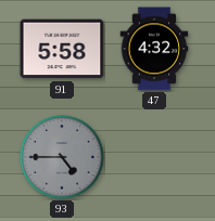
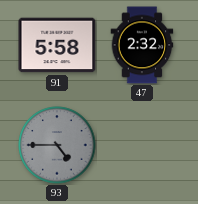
47: 4:32 -> 2:32
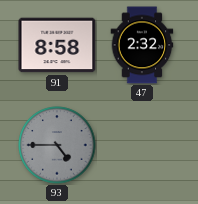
91: 5:58 -> 8:58
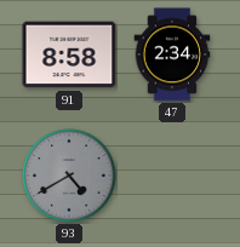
47: 2:32 -> 2:34
93: 4:45 -> 4:40
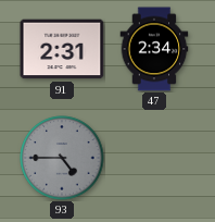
91: 8:58 -> 2:31
93: 4:40 -> 4:45
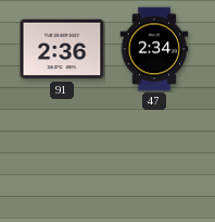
91: 2:31 -> 2:36
93: 4:45 -> none
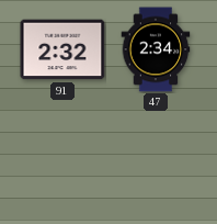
91: 2:36 -> 2:32
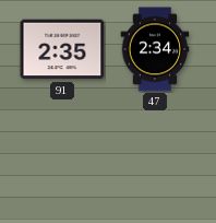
91: 2:32 -> 2:35
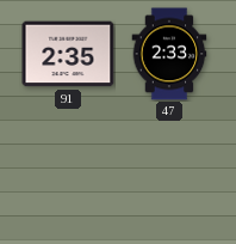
47: 2:34 -> 2:33
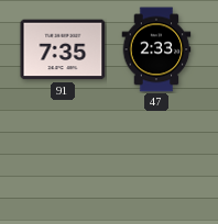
91: 2:35 -> 7:35
